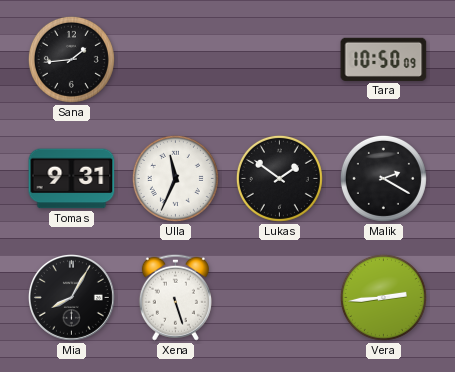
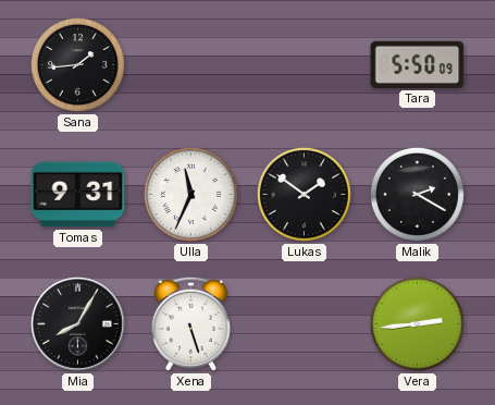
Tara: 10:50 -> 5:50
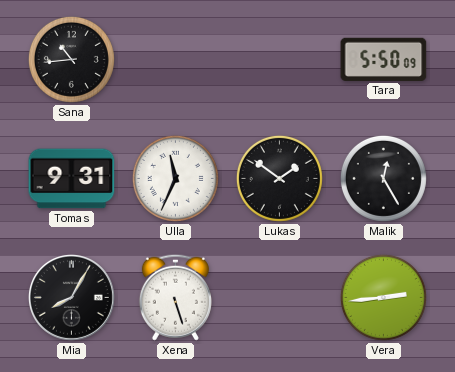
Sana: 1:44 -> 10:44
Malik: 2:20 -> 12:25
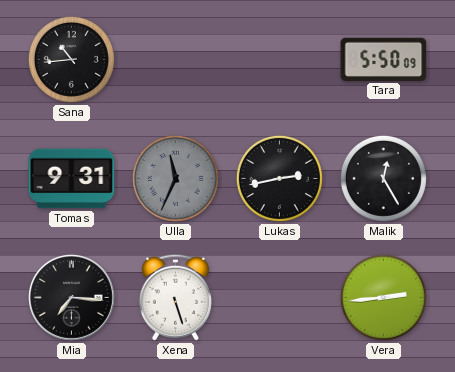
Ulla dial: white -> grey
Lukas: 1:51 -> 2:43
Mia: 8:05 -> 7:16
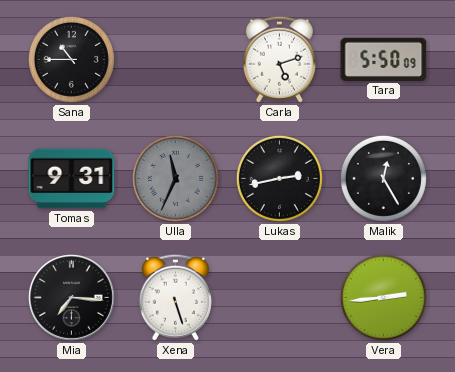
Sana: 10:44 -> 10:45
Carla: none -> 5:12
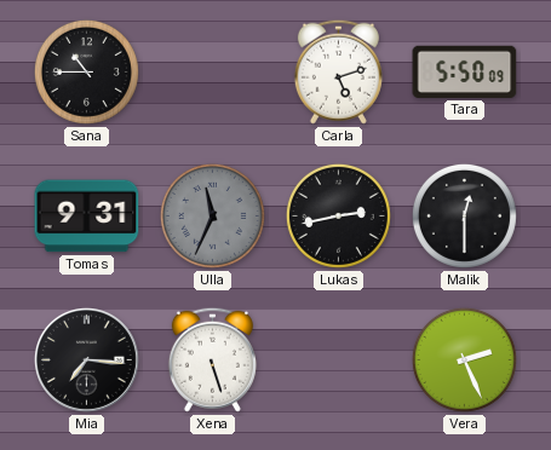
Malik: 12:25 -> 12:30
Vera: 2:44 -> 2:26
